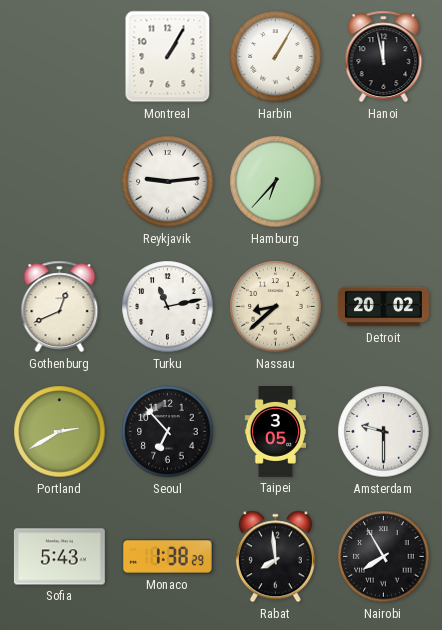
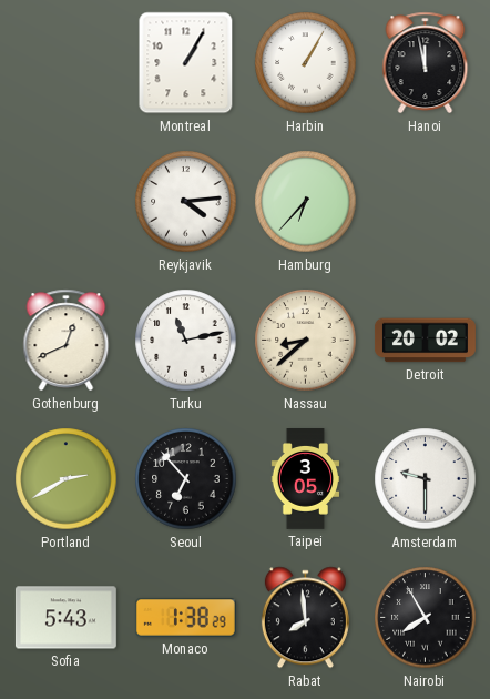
Reykjavik: 9:14 -> 4:14
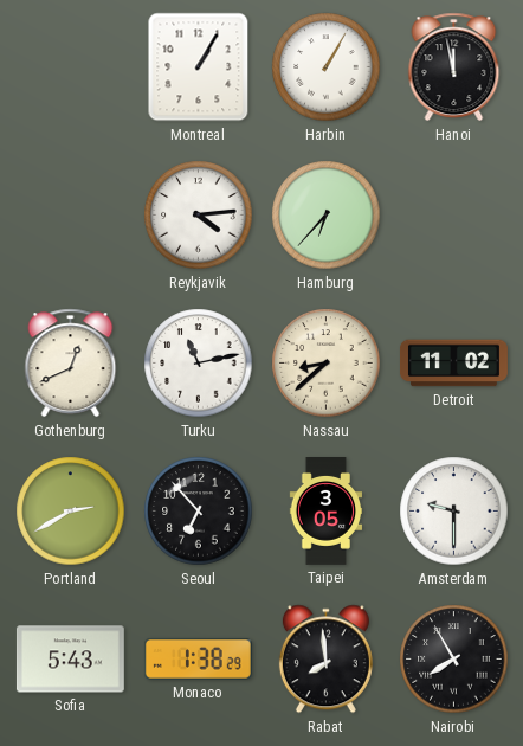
Detroit: 20:02 -> 11:02
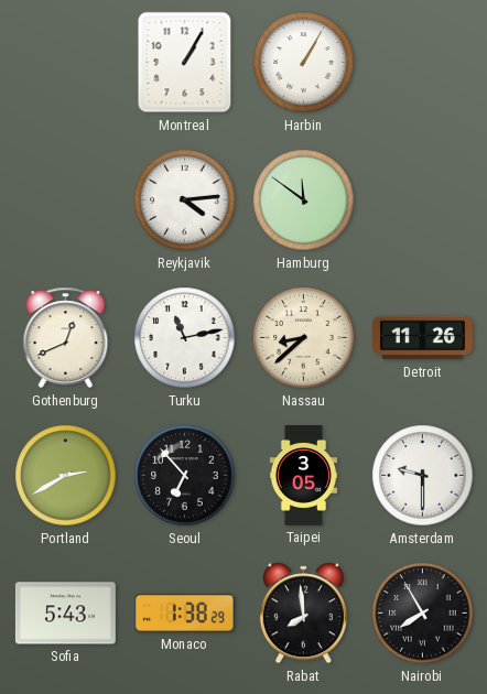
Hanoi: 11:58 -> none
Hamburg: 6:37 -> 11:51
Detroit: 11:02 -> 11:26
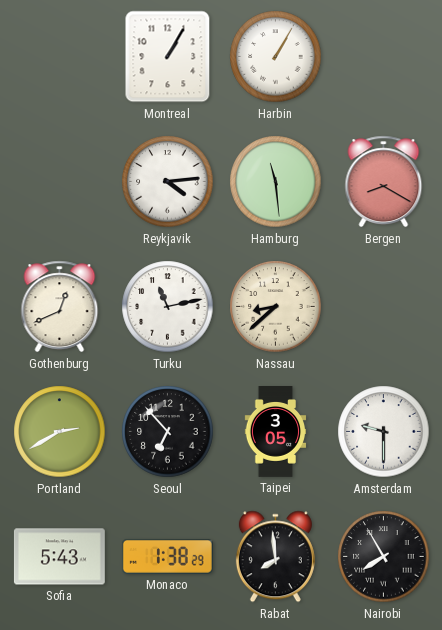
Hamburg: 11:51 -> 11:29
Bergen: none -> 8:20
Detroit: 11:26 -> none
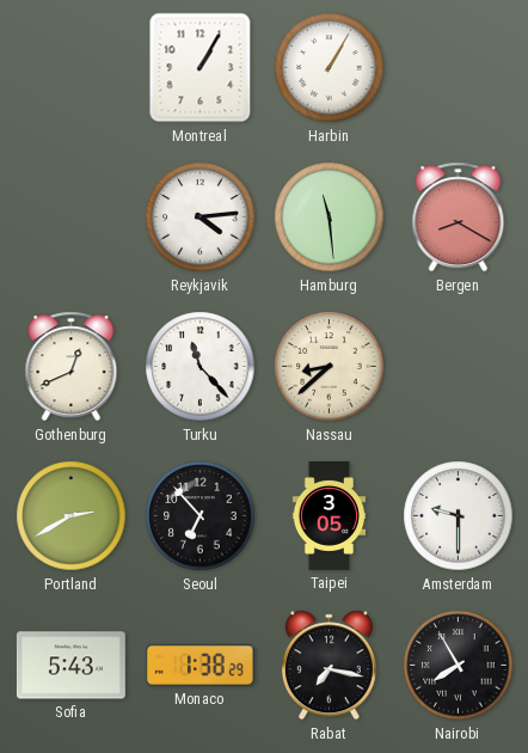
Turku: 11:13 -> 11:23
Rabat: 7:59 -> 7:17
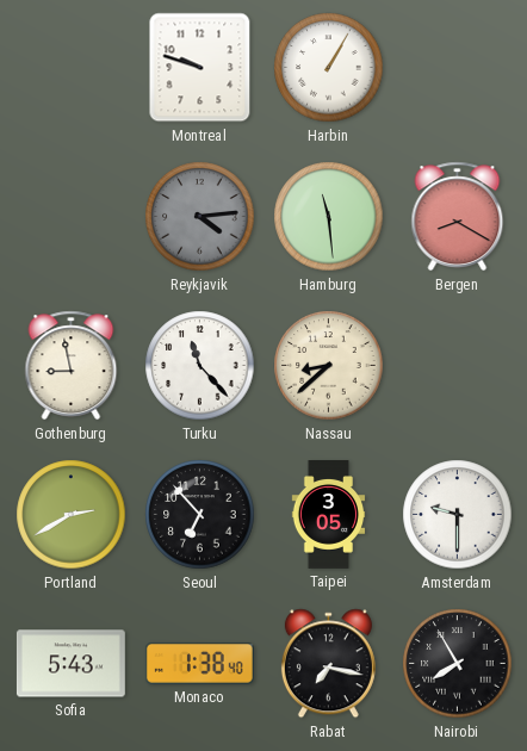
Montreal: 1:05 -> 9:48
Reykjavik dial: white -> grey
Gothenburg: 12:41 -> 8:58
Monaco: 1:38:29 -> 1:38:40
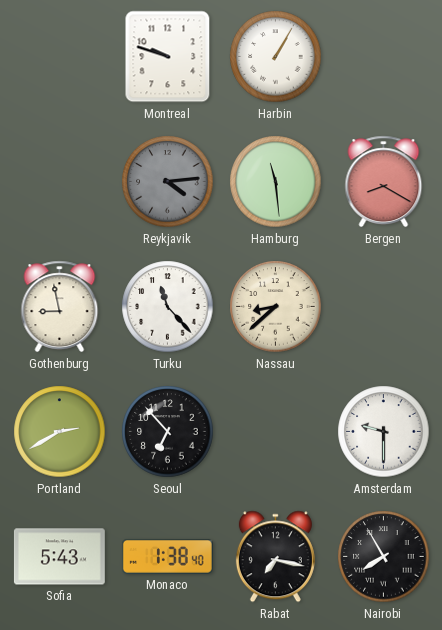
Taipei: 3:05 -> none
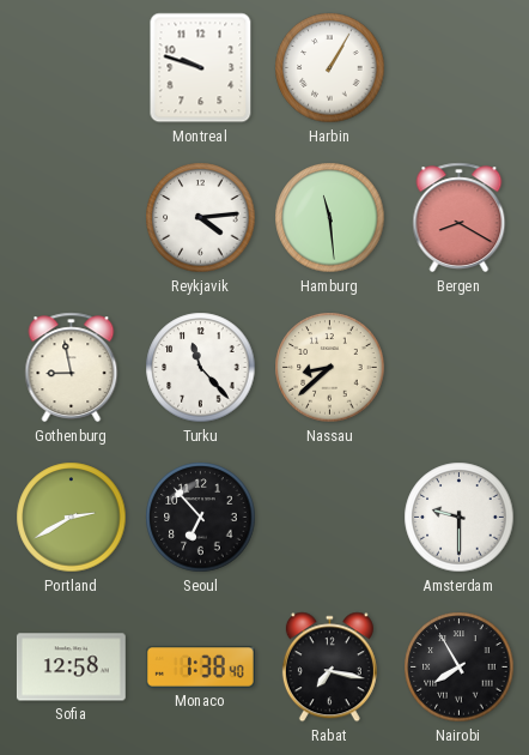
Reykjavik dial: grey -> white
Sofia: 5:43 -> 12:58
